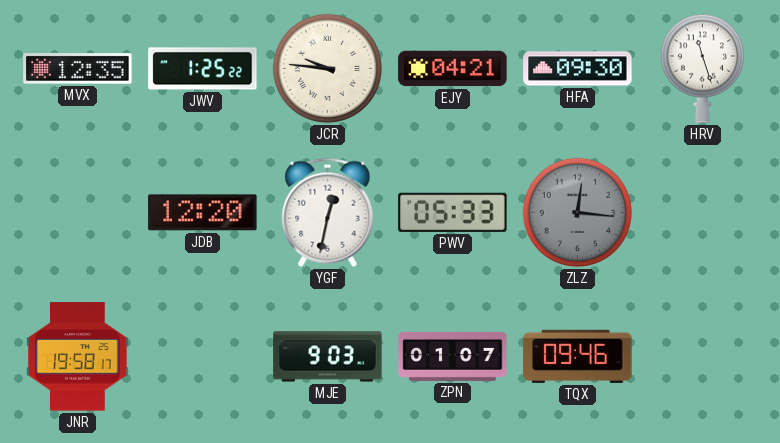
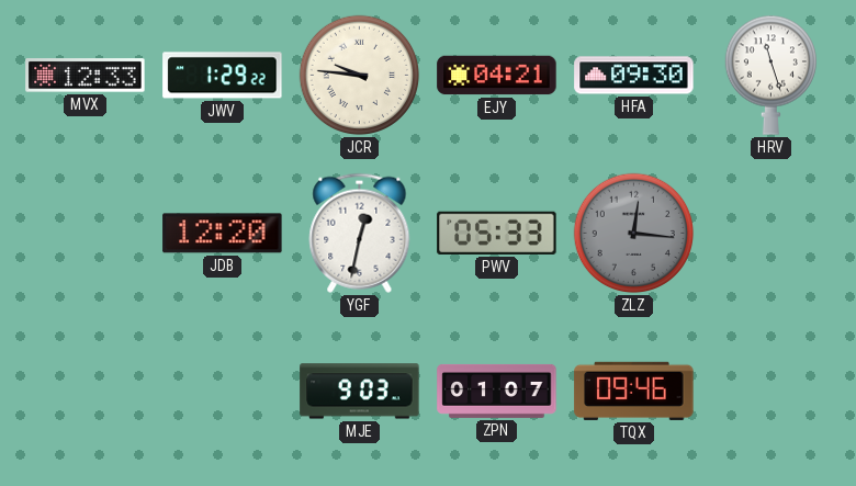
MVX: 12:35 -> 12:33
JWV: 1:25 -> 1:29
JNR: 19:58 -> none
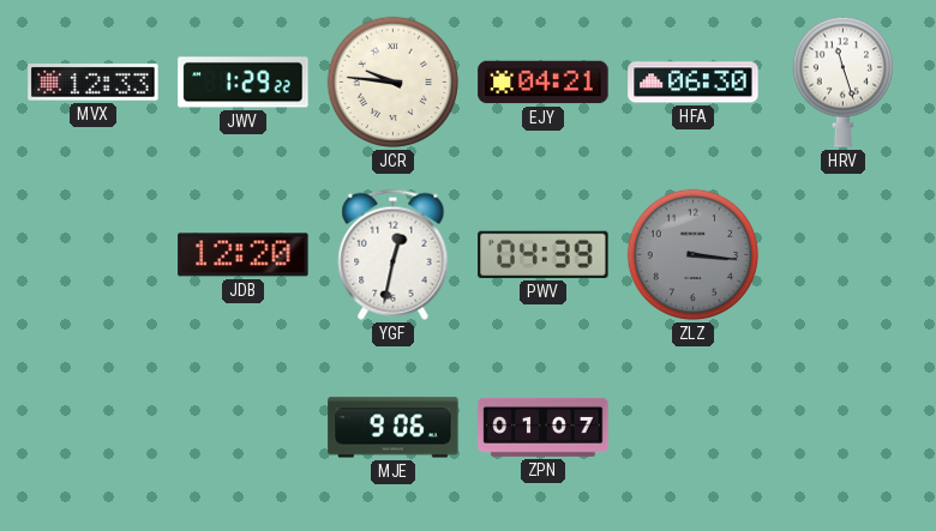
HFA: 09:30 -> 06:30
PWV: 05:33 -> 04:39
ZLZ: 12:16 -> 3:16
MJE: 9:03 -> 9:06
TQX: 09:46 -> none
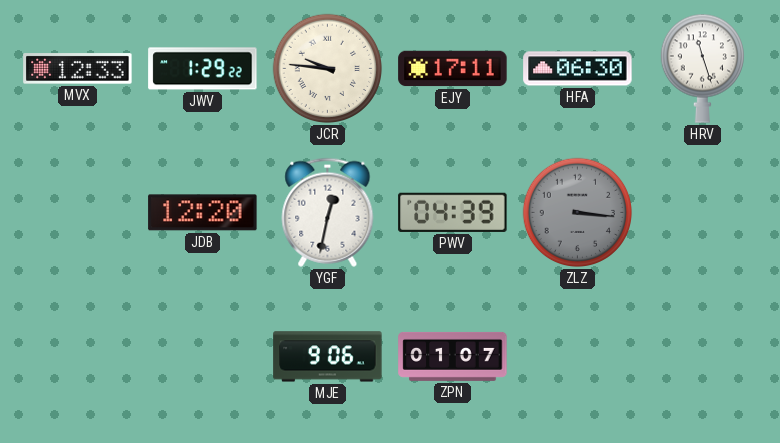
EJY: 04:21 -> 17:11
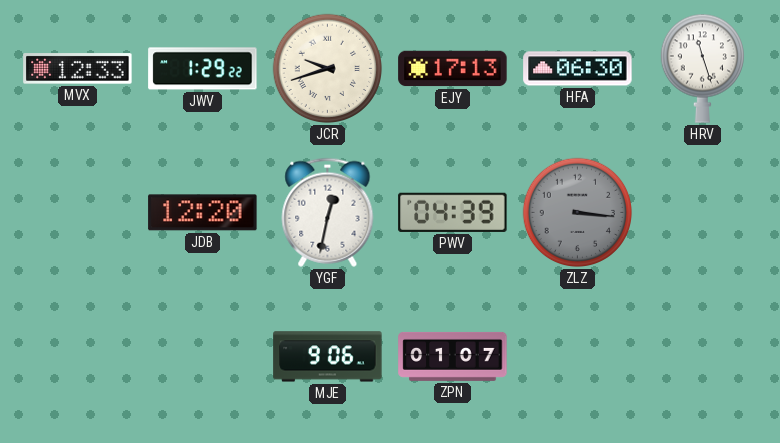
JCR: 9:46 -> 9:42
EJY: 17:11 -> 17:13
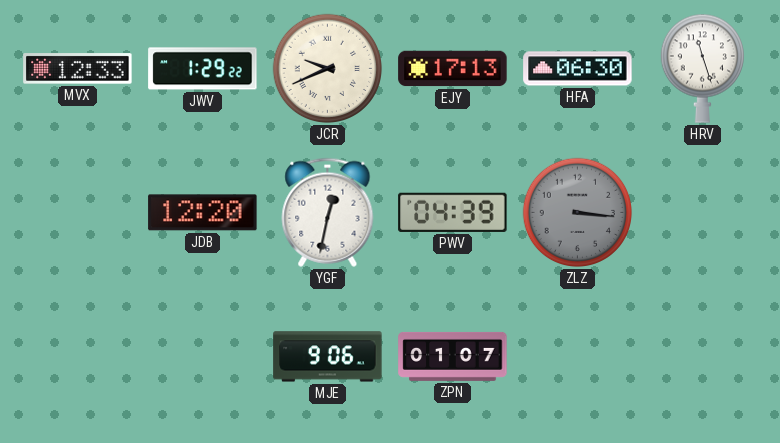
JCR: 9:42 -> 9:41
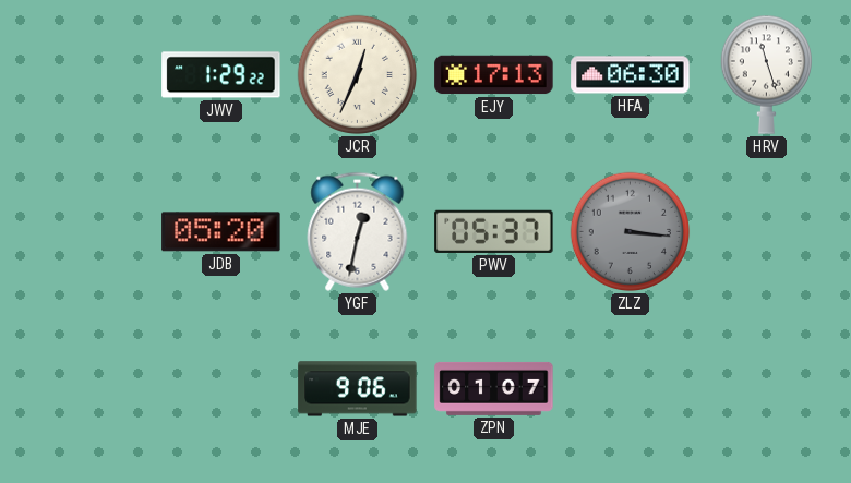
MVX: 12:33 -> none
JCR: 9:41 -> 12:34
JDB: 12:20 -> 05:20
PWV: 04:39 -> 05:37
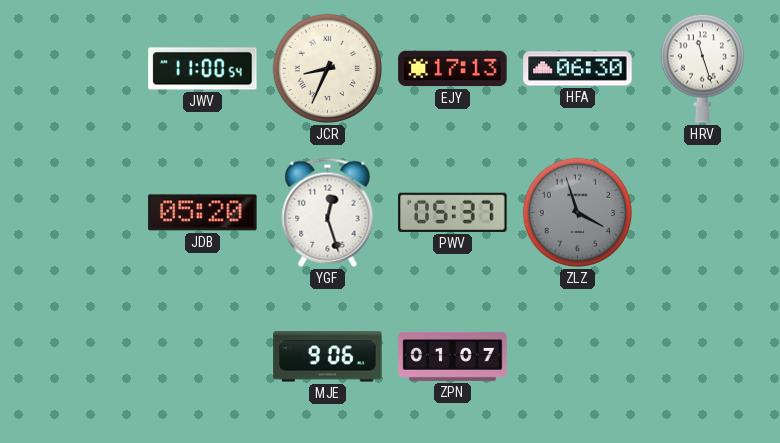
JWV: 1:29 -> 11:00
JCR: 12:34 -> 8:34
YGF: 12:32 -> 12:27
ZLZ: 3:16 -> 3:57
